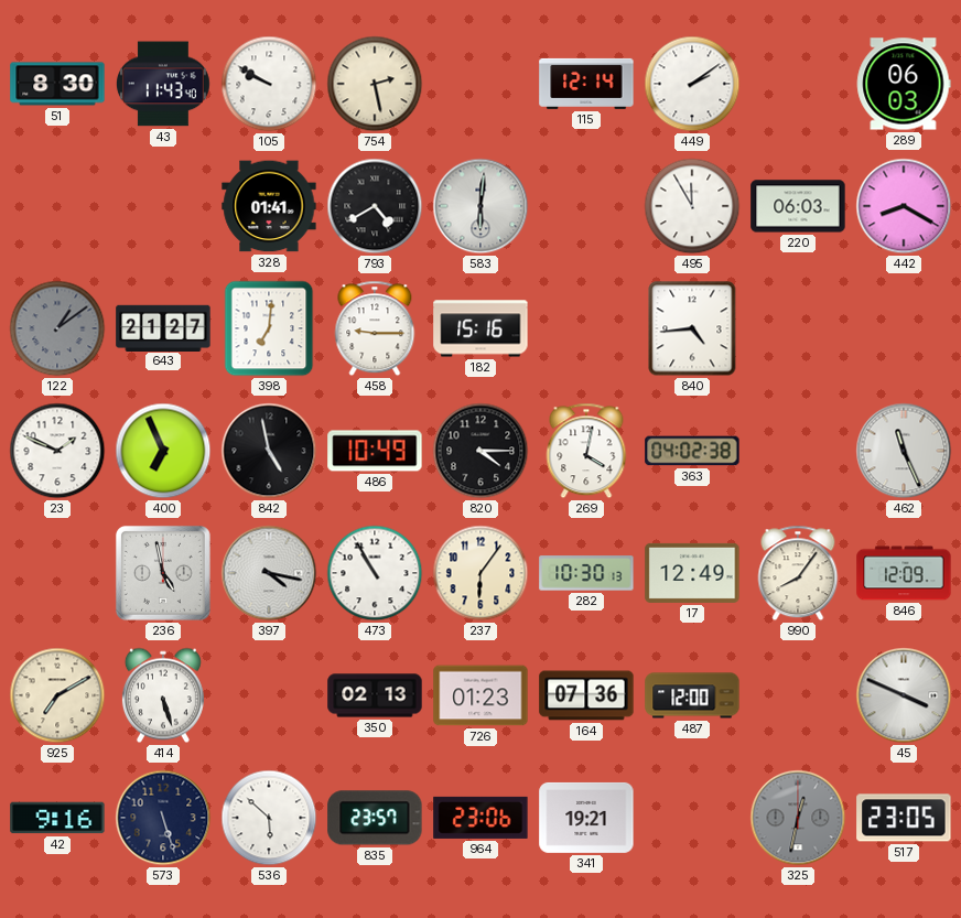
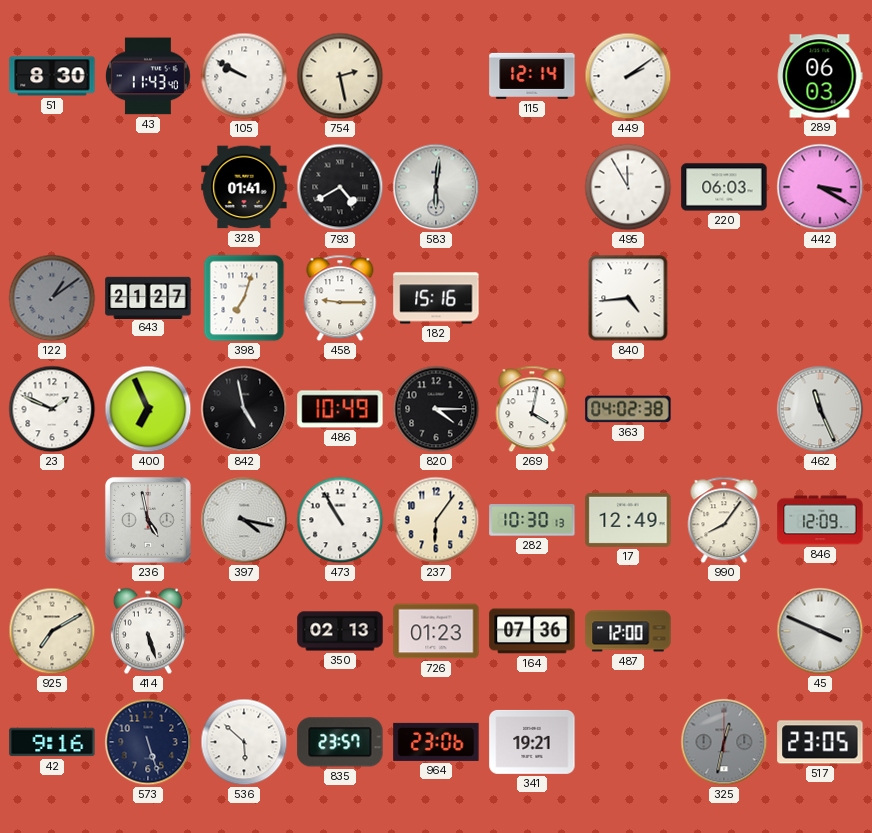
442: 8:20 -> 3:20
398: 7:01 -> 7:03
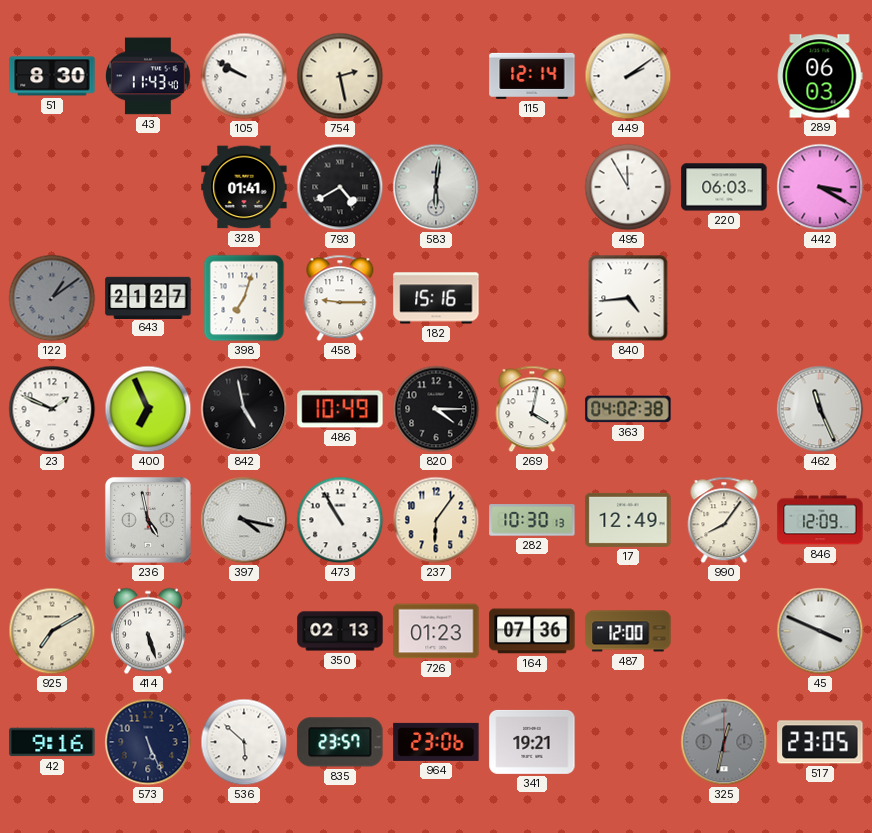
573: 5:27 -> 5:26
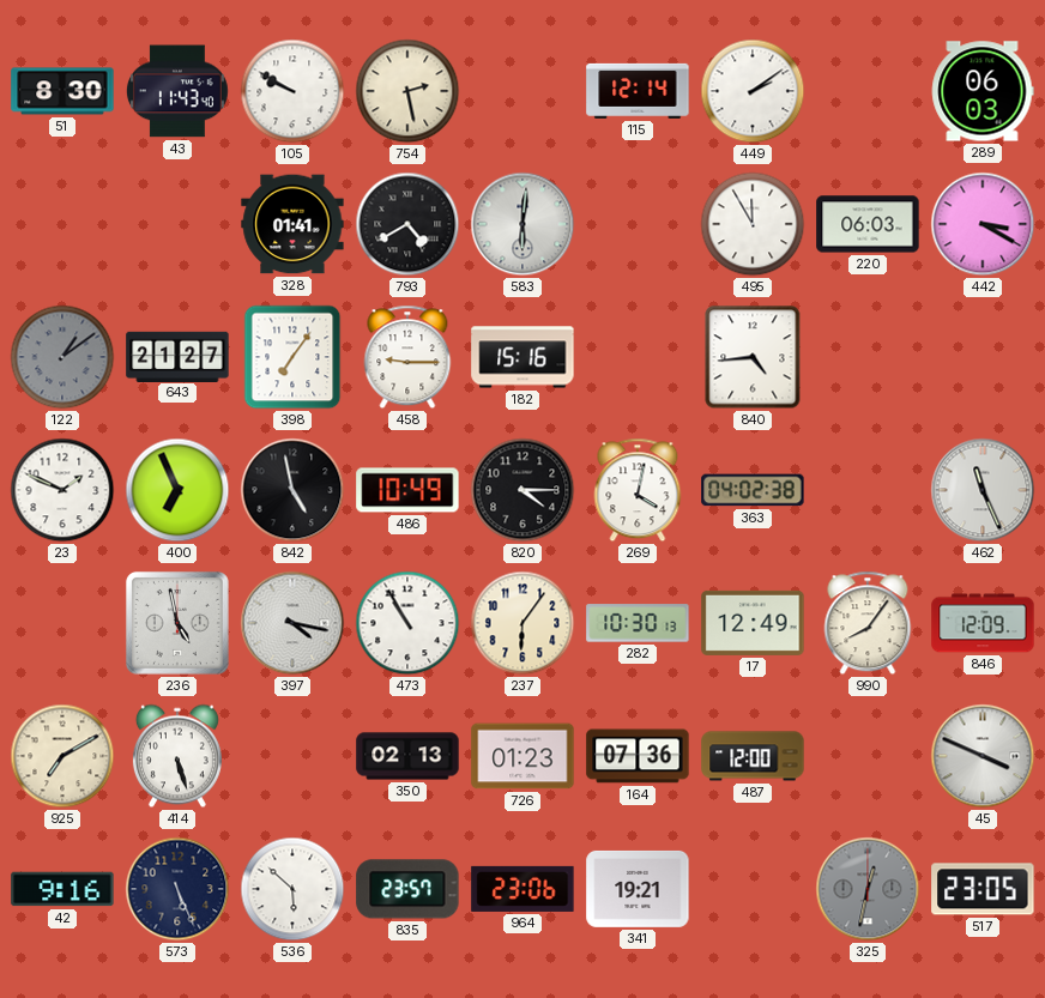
398: 7:03 -> 7:06
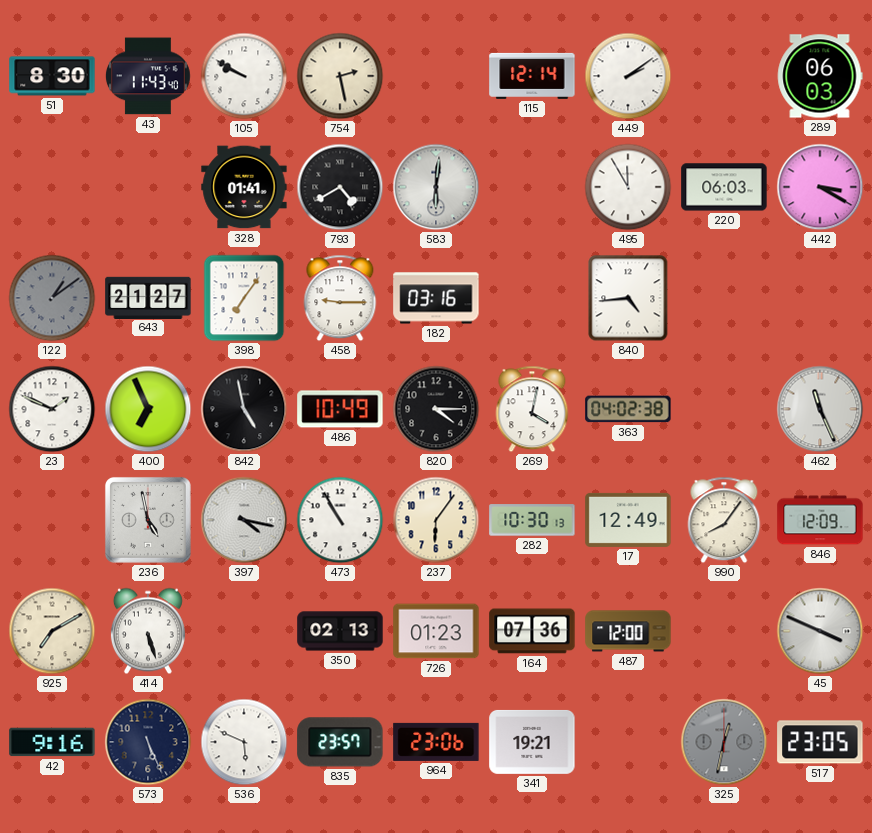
182: 15:16 -> 03:16
536: 5:52 -> 5:49
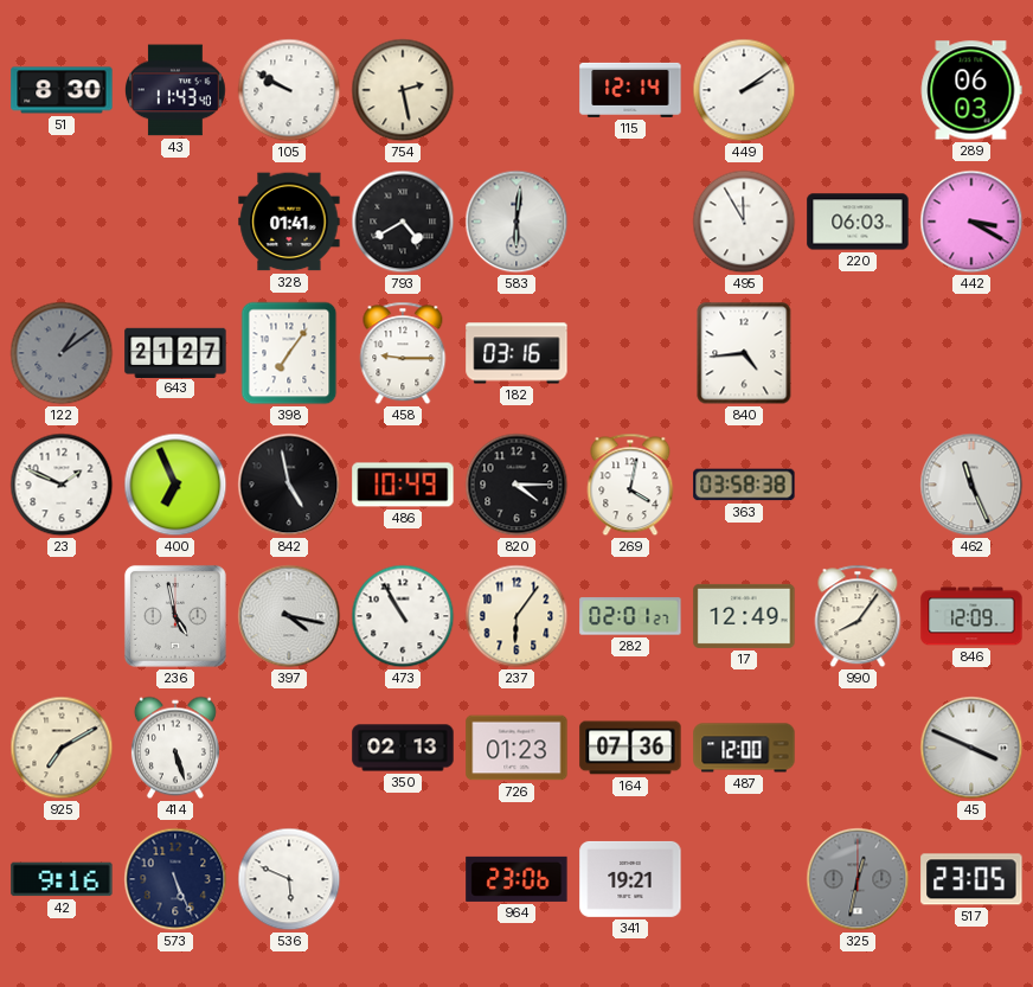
363: 04:02 -> 03:58
282: 10:30 -> 02:01
835: 23:57 -> none
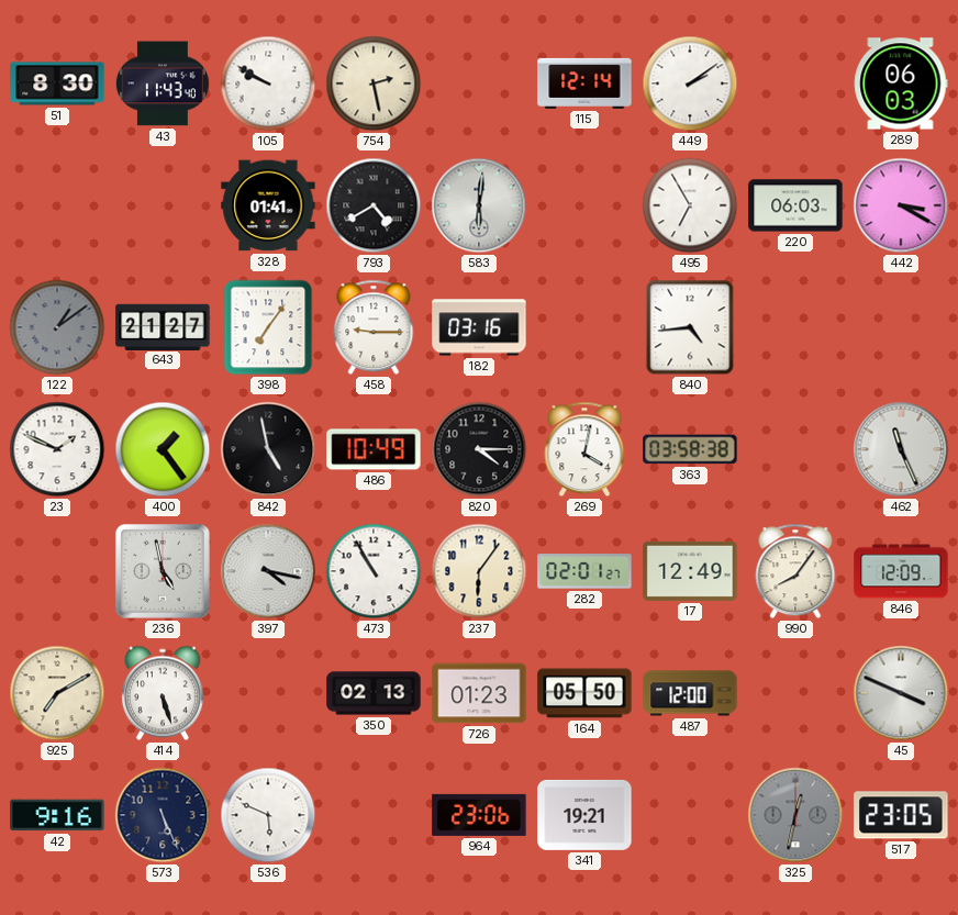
495: 11:55 -> 6:55
400: 6:56 -> 1:24
164: 07:36 -> 05:50
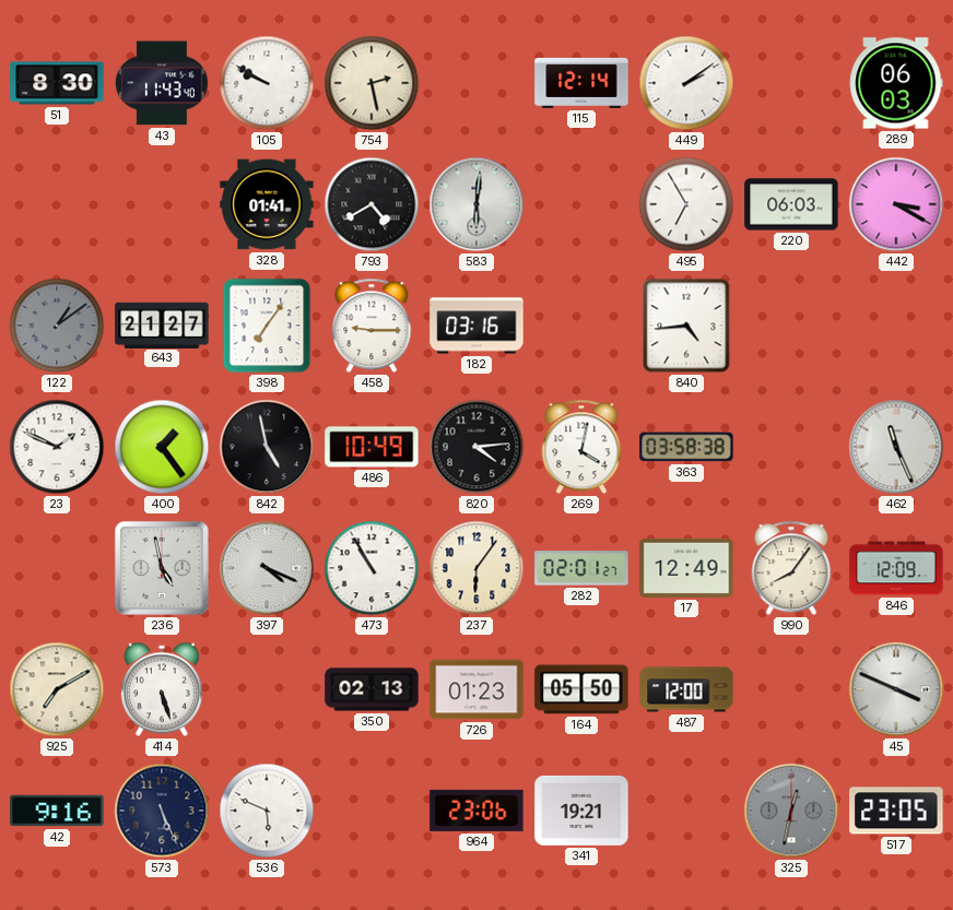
820: 4:15 -> 4:14
397: 4:17 -> 4:19
